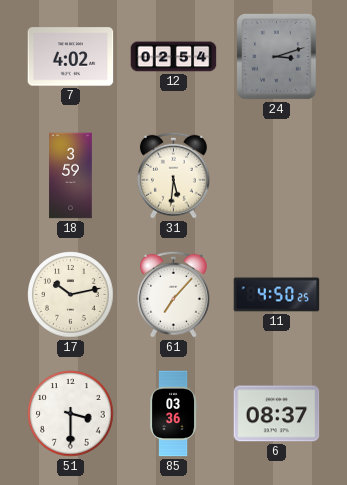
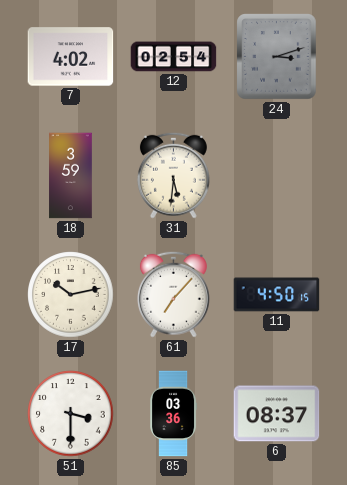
11: 4:50:25 -> 4:50:15
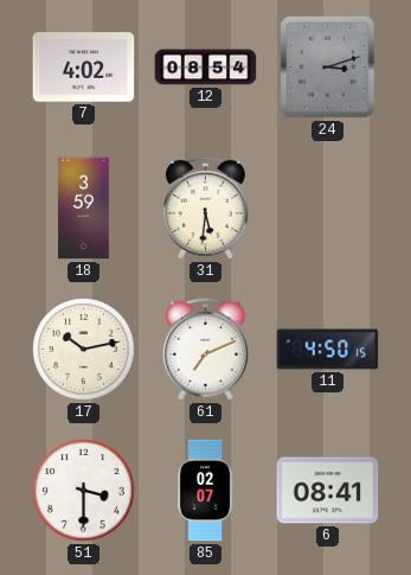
12: 02:54 -> 08:54
61: 7:07 -> 7:11
85: 03:36 -> 02:07
6: 08:37 -> 08:41
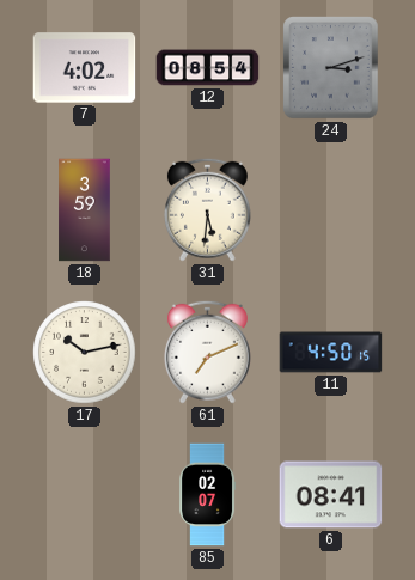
51: 3:30 -> none
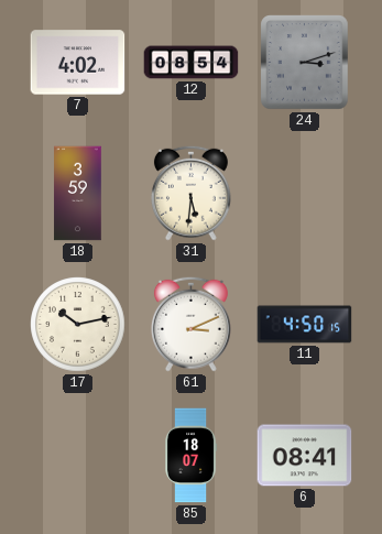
61: 7:11 -> 3:11
85: 02:07 -> 18:07
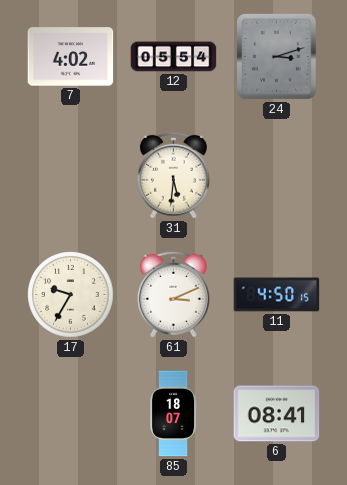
12: 08:54 -> 05:54
18: 3:59 -> none
17: 10:13 -> 9:35
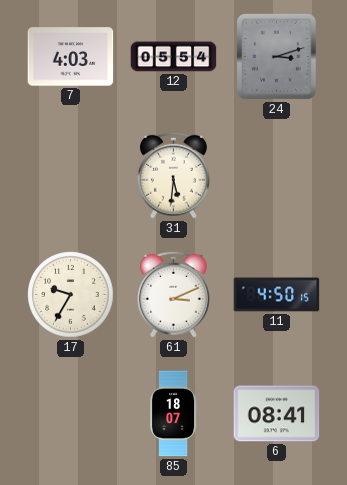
7: 4:02 -> 4:03
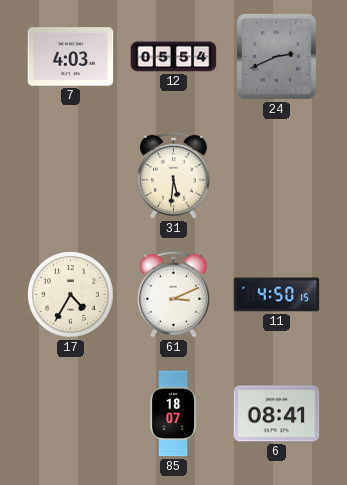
24: 3:12 -> 2:41
17: 9:35 -> 4:35
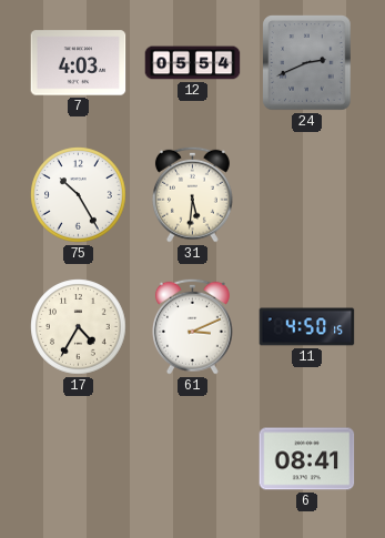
75: none -> 10:25
85: 18:07 -> none
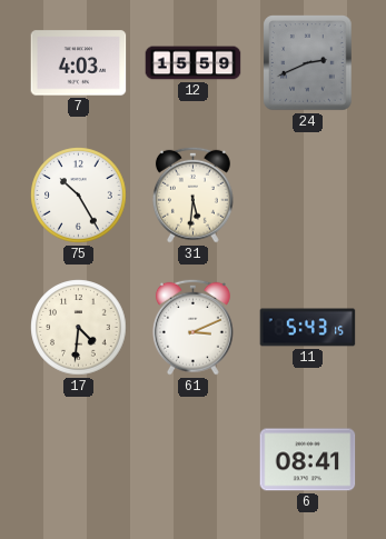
12: 05:54 -> 15:59
17: 4:35 -> 4:31
11: 4:50 -> 5:43
